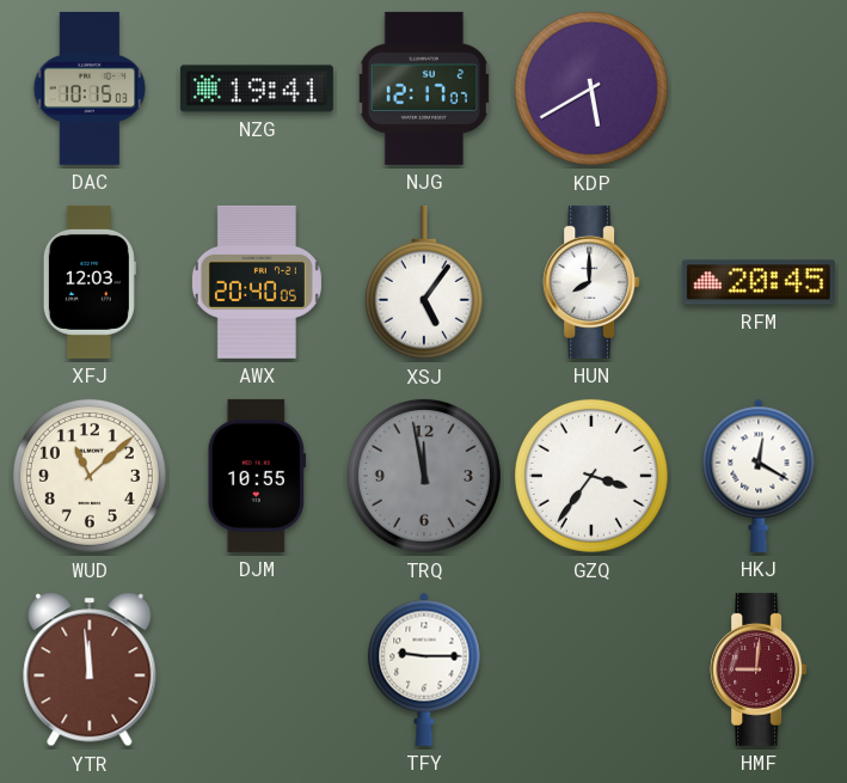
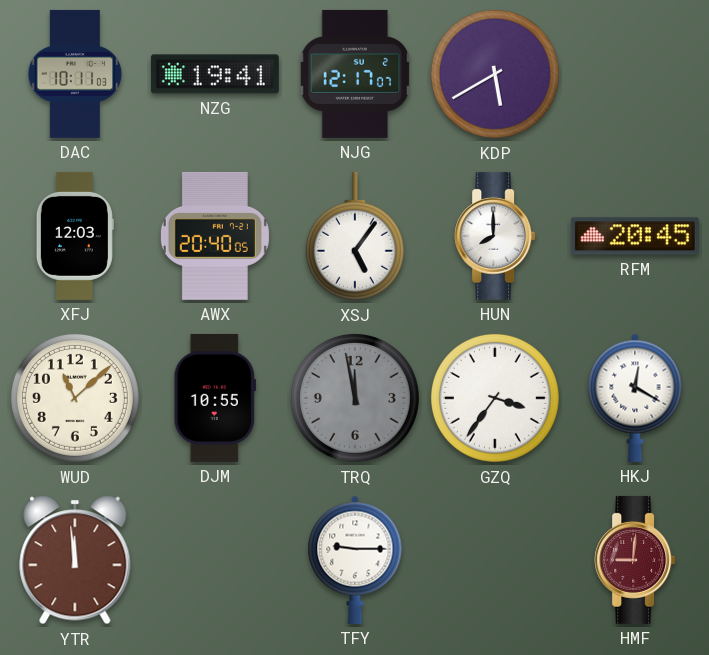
DAC: 10:15 -> 10:11
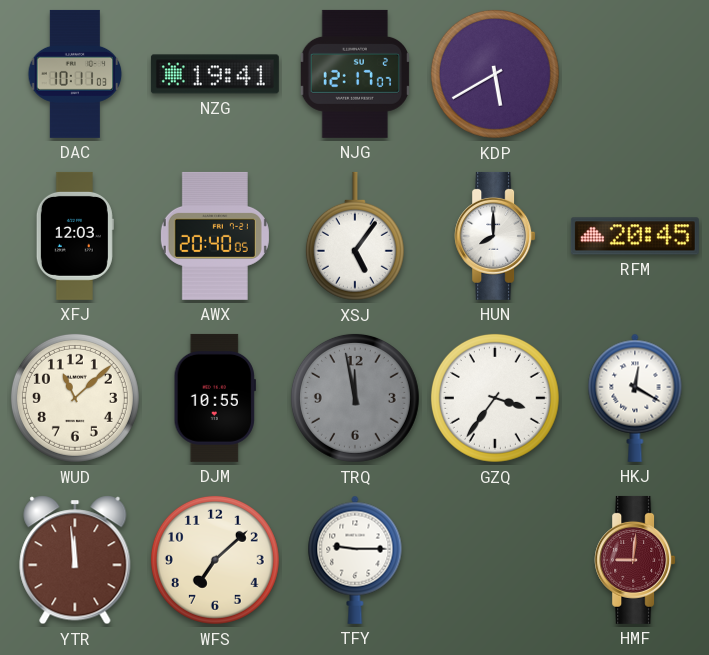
WFS: none -> 7:08
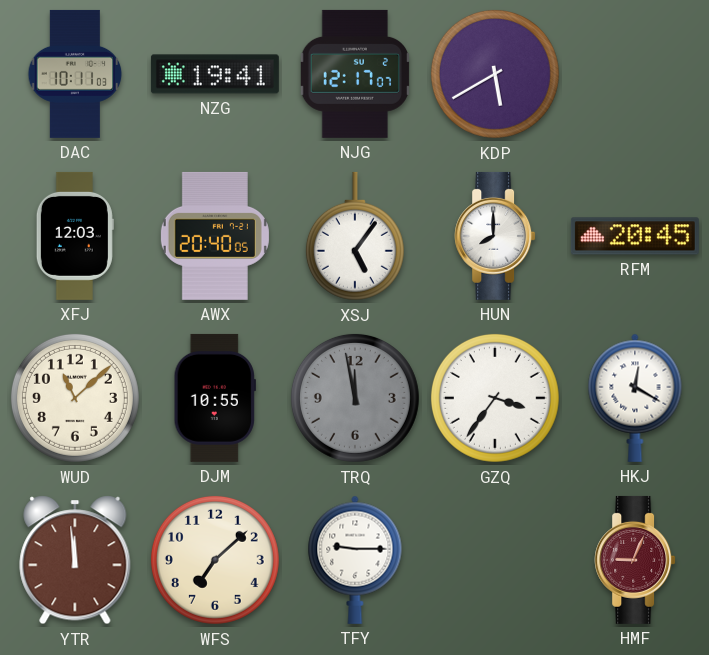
HMF: 9:01 -> 9:04
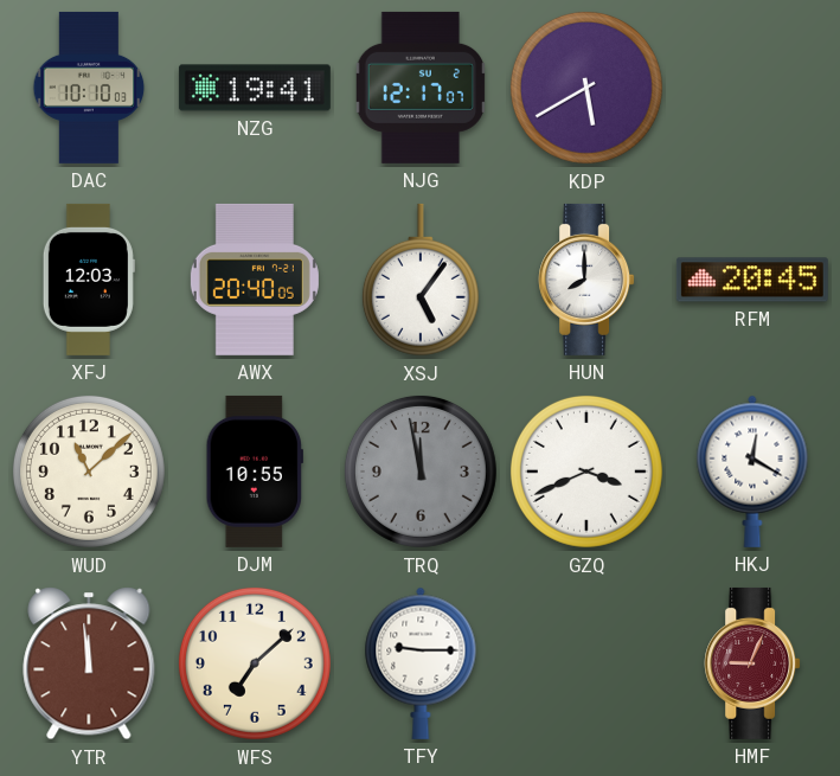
DAC: 10:11 -> 10:10
GZQ: 3:36 -> 3:41
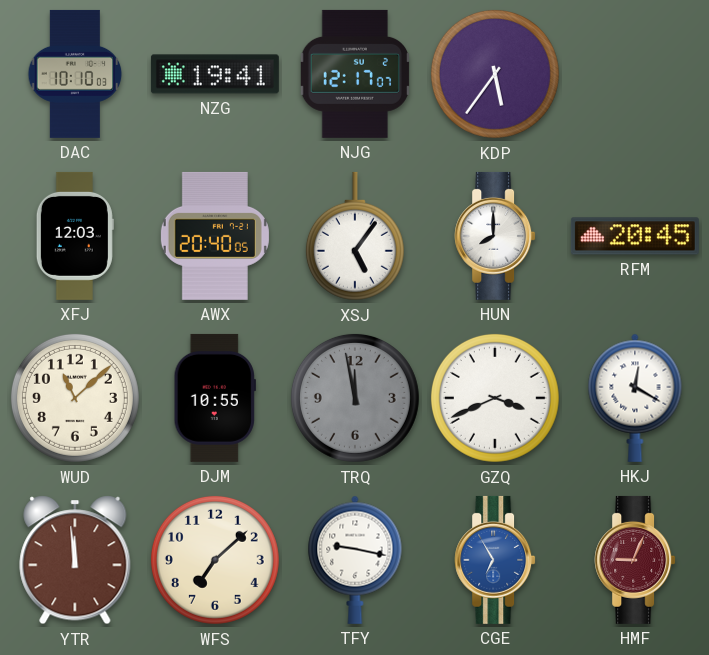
KDP: 5:40 -> 5:36
TFY: 9:15 -> 9:17
CGE: none -> 6:55
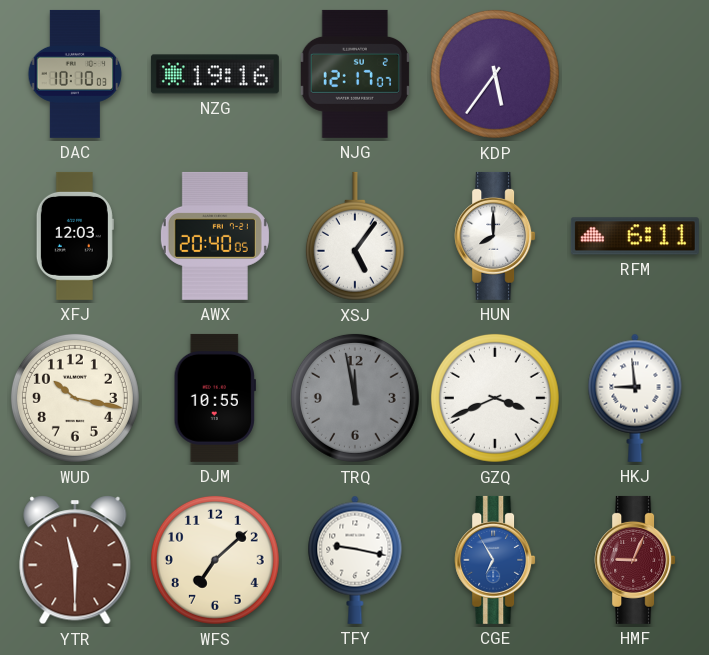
NZG: 19:41 -> 19:16
RFM: 20:45 -> 6:11
WUD: 11:08 -> 10:17
HKJ: 12:20 -> 8:59
YTR: 11:59 -> 11:30
